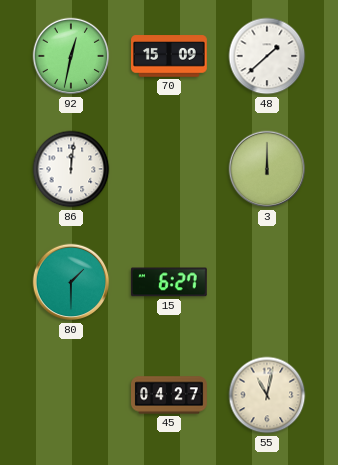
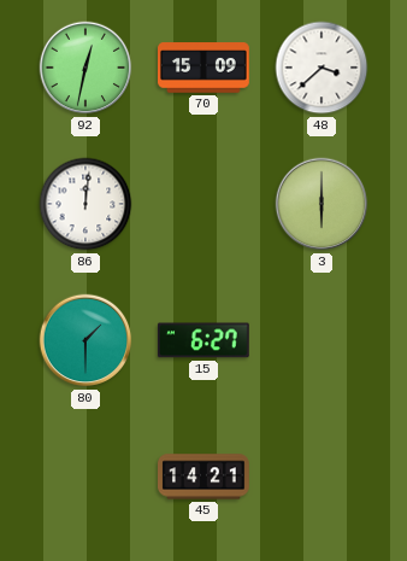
48: 1:38 -> 3:38
3: 12:00 -> 6:00
45: 04:27 -> 14:21
55: 11:02 -> none
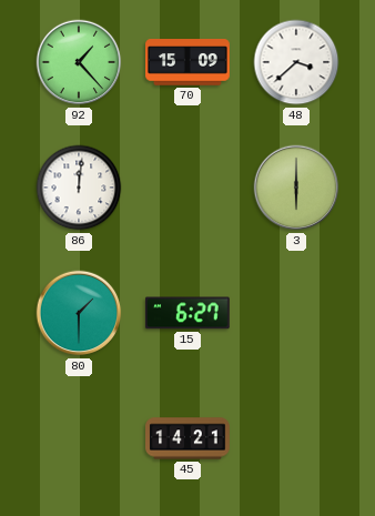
92: 12:32 -> 1:23
